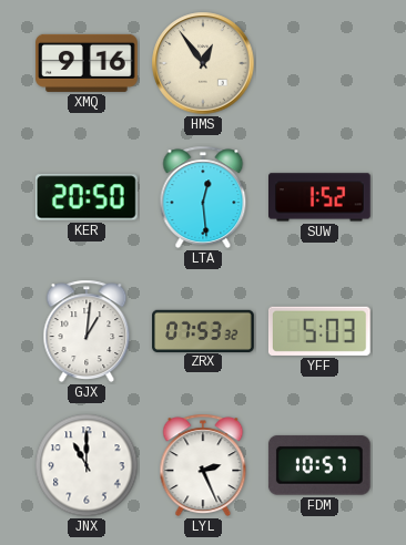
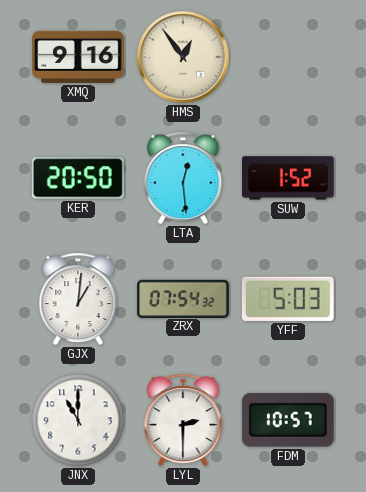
ZRX: 07:53 -> 07:54
LYL: 2:26 -> 2:30
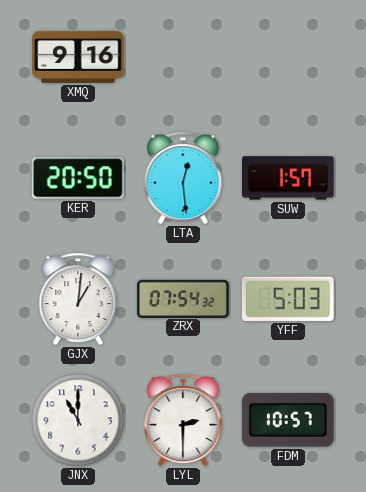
HMS: 12:54 -> none
SUW: 1:52 -> 1:57
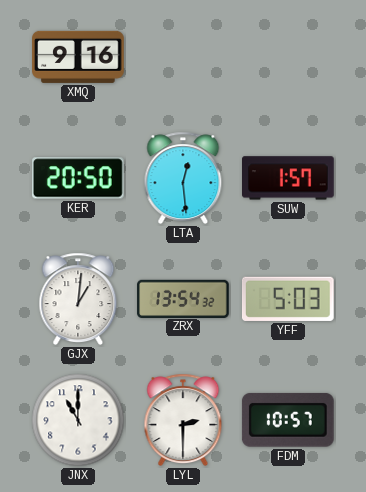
ZRX: 07:54 -> 13:54
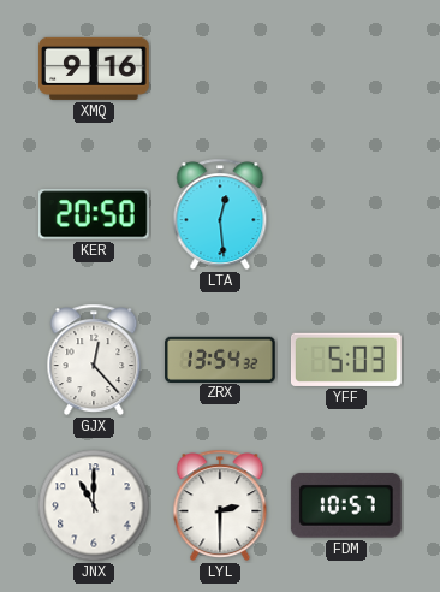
SUW: 1:57 -> none
GJX: 1:01 -> 12:23
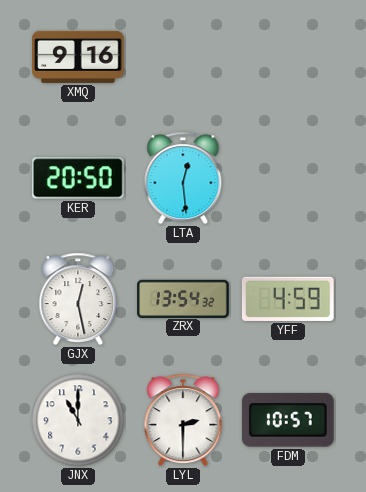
GJX: 12:23 -> 12:28
YFF: 5:03 -> 4:59
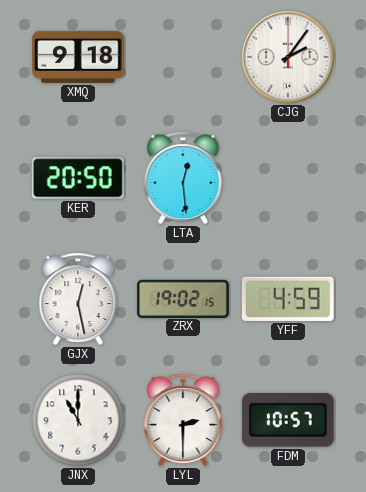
XMQ: 9:16 -> 9:18
CJG: none -> 2:06
ZRX: 13:54 -> 19:02
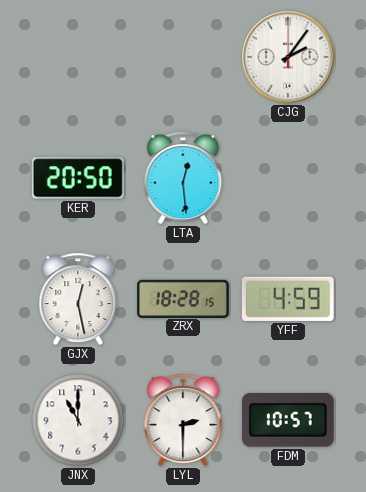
XMQ: 9:18 -> none
ZRX: 19:02 -> 18:28
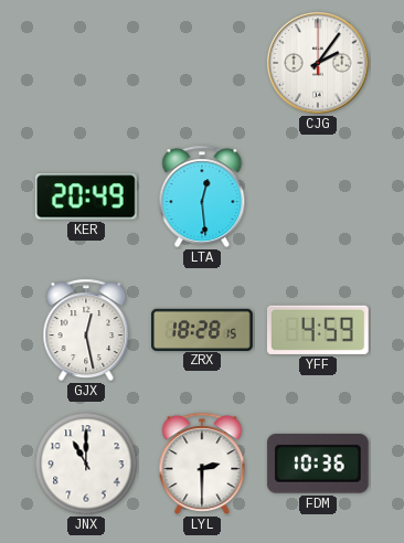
KER: 20:50 -> 20:49
FDM: 10:57 -> 10:36
